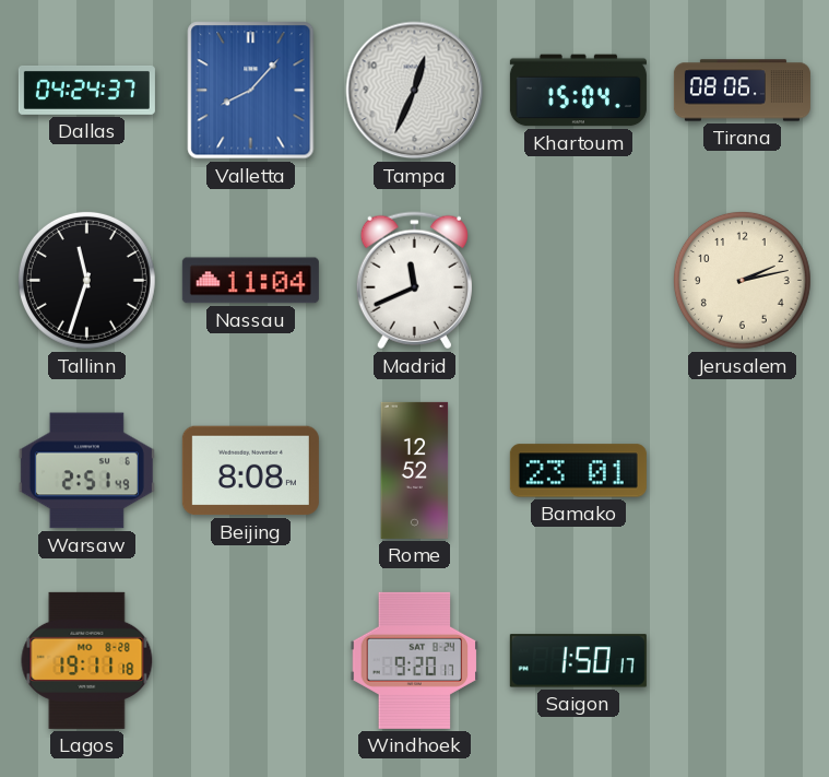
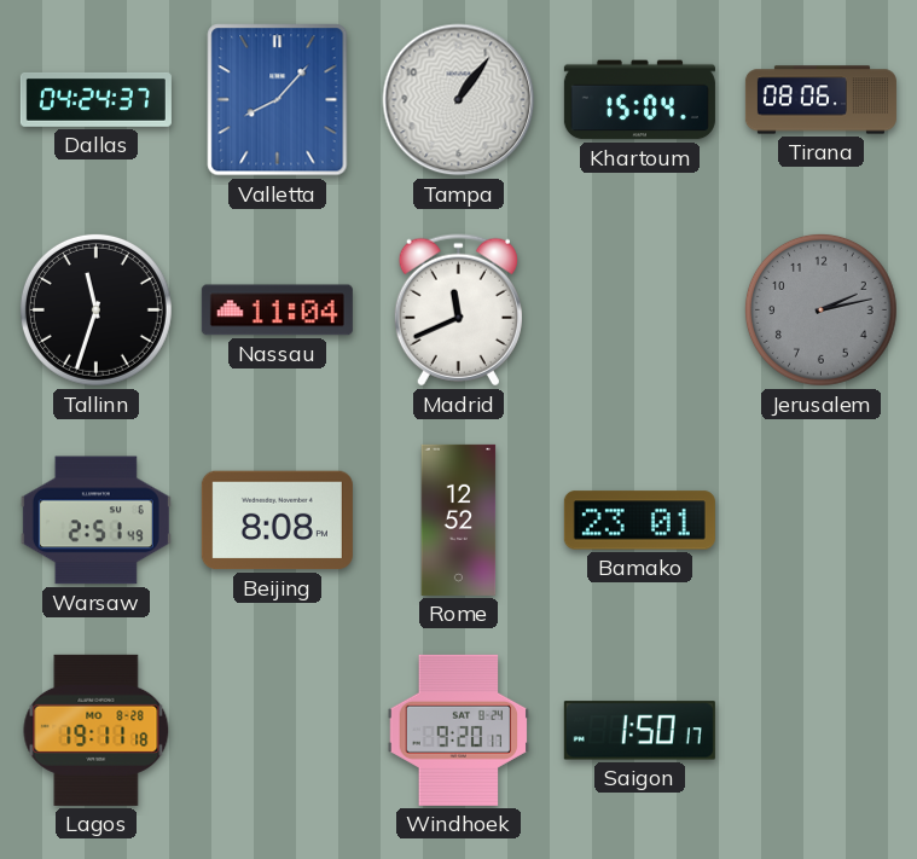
Tampa: 12:34 -> 1:06
Jerusalem dial: cream -> grey
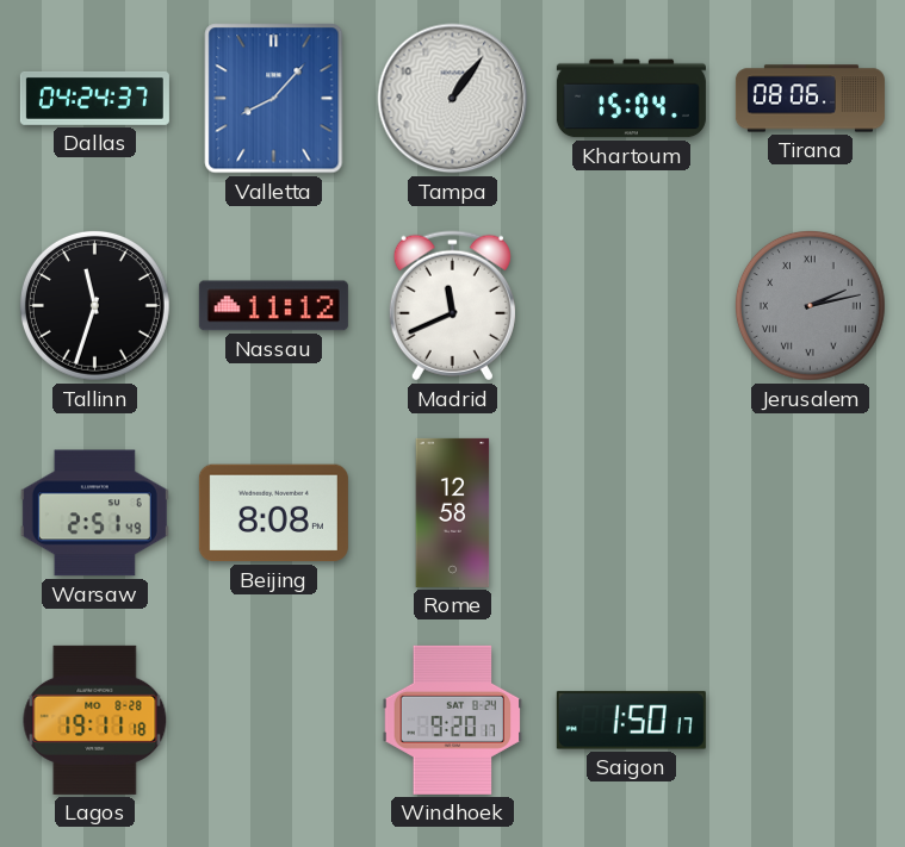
Nassau: 11:04 -> 11:12
Jerusalem numerals: Arabic -> Roman
Rome: 12:52 -> 12:58
Bamako: 23:01 -> none
